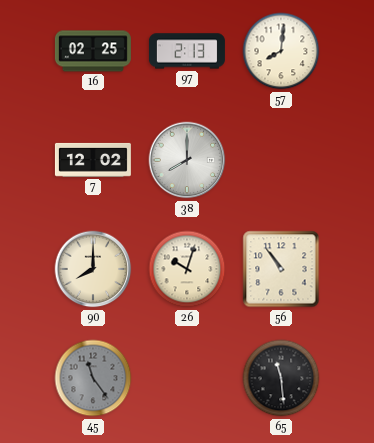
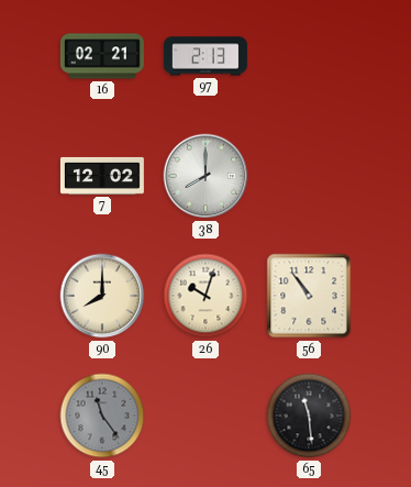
16: 02:25 -> 02:21
57: 8:01 -> none
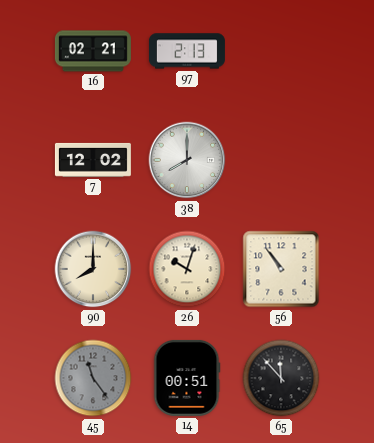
14: none -> 00:51
65: 11:29 -> 11:53
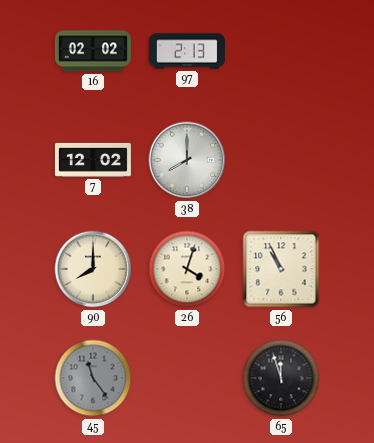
16: 02:21 -> 02:02
26: 10:03 -> 4:03
56: 10:54 -> 10:56
14: 00:51 -> none
65: 11:53 -> 11:57
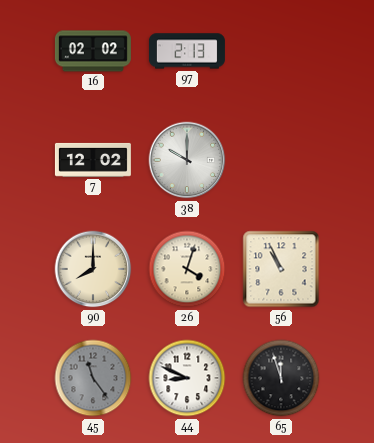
38: 8:00 -> 10:00
44: none -> 8:49
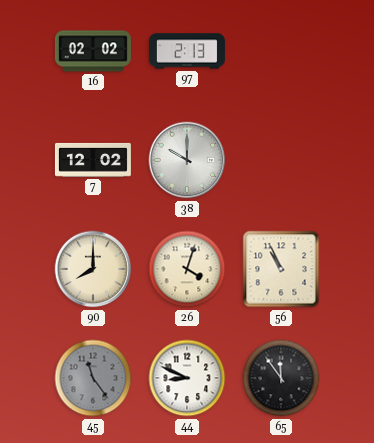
65: 11:57 -> 11:54
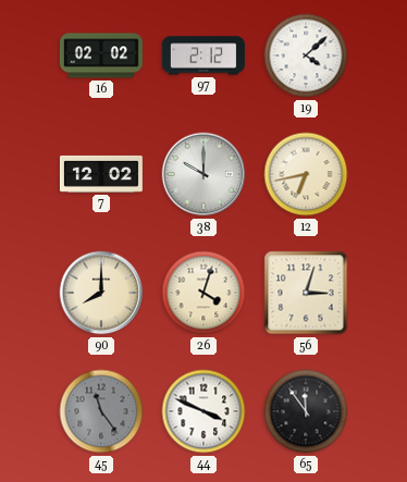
97: 2:13 -> 2:12
19: none -> 4:08
12: none -> 6:43
56: 10:56 -> 3:03
44: 8:49 -> 3:49
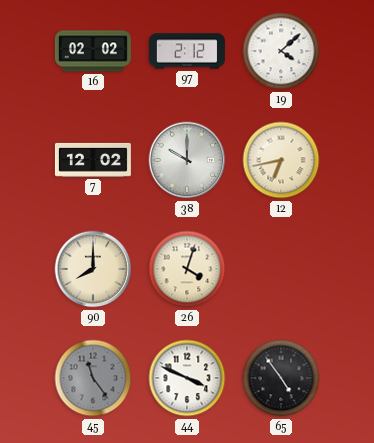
56: 3:03 -> none
65: 11:54 -> 4:54
